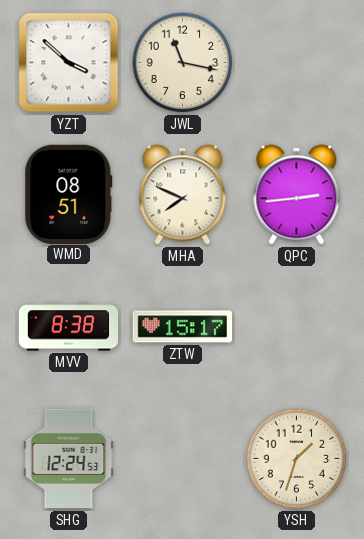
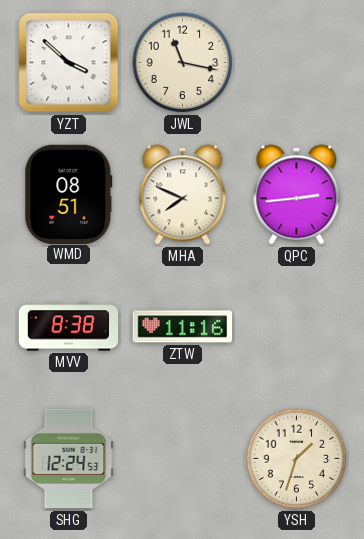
ZTW: 15:17 -> 11:16
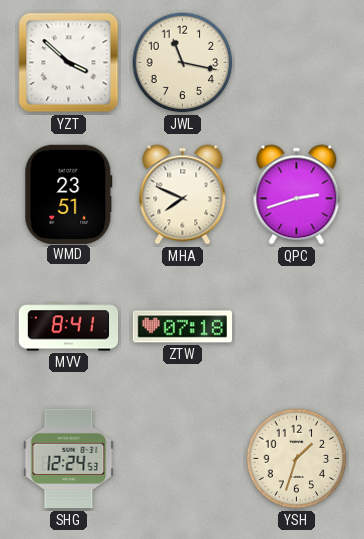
WMD: 08:51 -> 23:51
QPC: 2:44 -> 2:42
MVV: 8:38 -> 8:41
ZTW: 11:16 -> 07:18
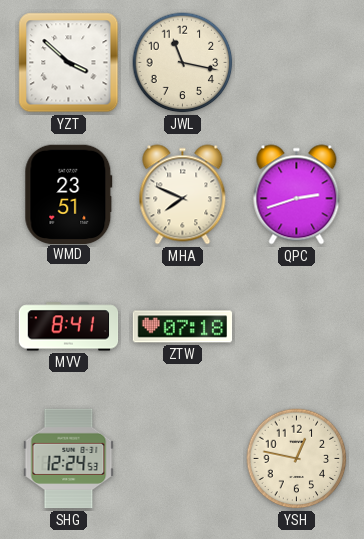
YSH: 1:33 -> 12:47
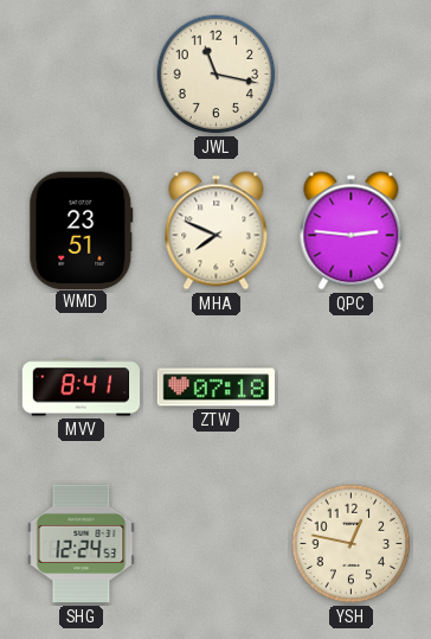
YZT: 3:52 -> none
QPC: 2:42 -> 2:46
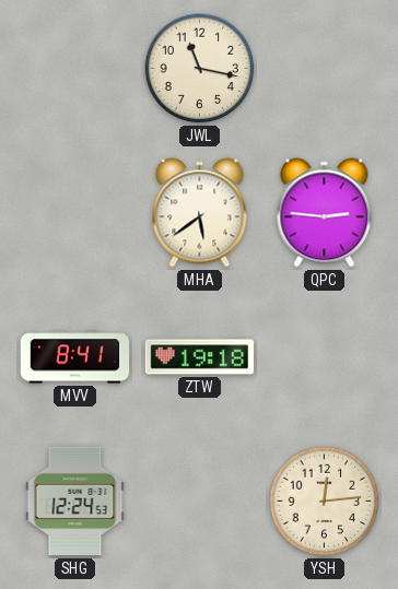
WMD: 23:51 -> none
MHA: 7:49 -> 5:39
ZTW: 07:18 -> 19:18
YSH: 12:47 -> 12:14
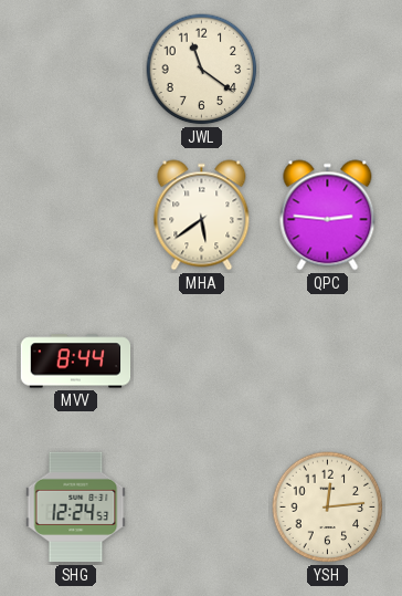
JWL: 11:17 -> 11:21
MVV: 8:41 -> 8:44
ZTW: 19:18 -> none
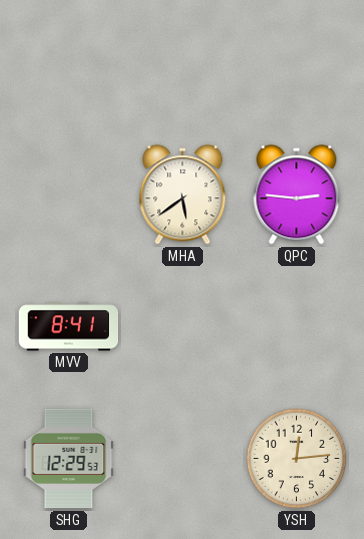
JWL: 11:21 -> none
MVV: 8:44 -> 8:41
SHG: 12:24 -> 12:29
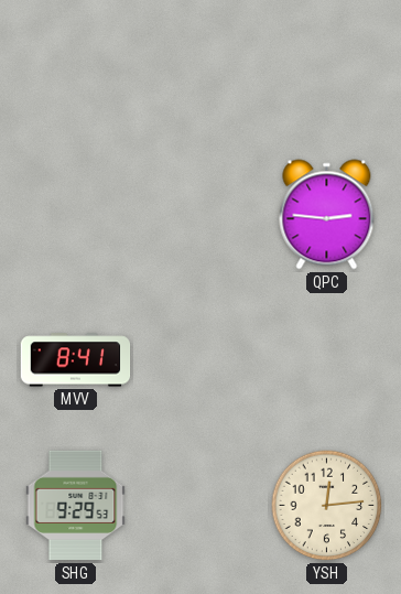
MHA: 5:39 -> none
SHG: 12:29 -> 9:29
